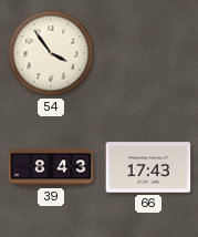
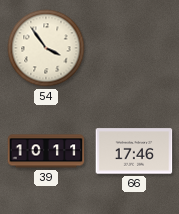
39: 8:43 -> 10:11
66: 17:43 -> 17:46
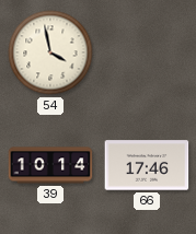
54: 3:54 -> 3:58
39: 10:11 -> 10:14
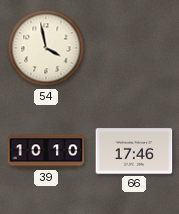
39: 10:14 -> 10:10
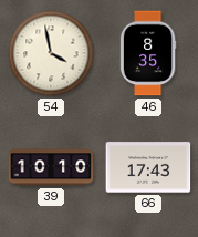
46: none -> 8:35
66: 17:46 -> 17:43
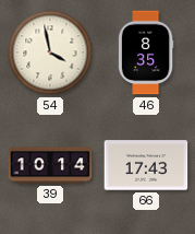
39: 10:10 -> 10:14
